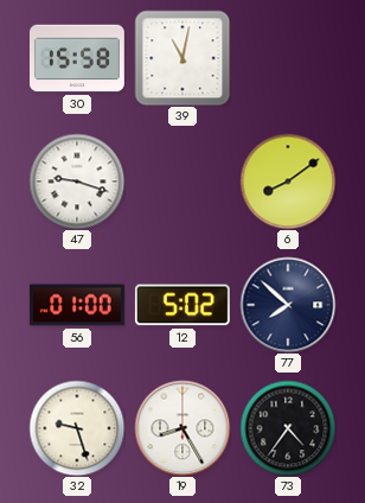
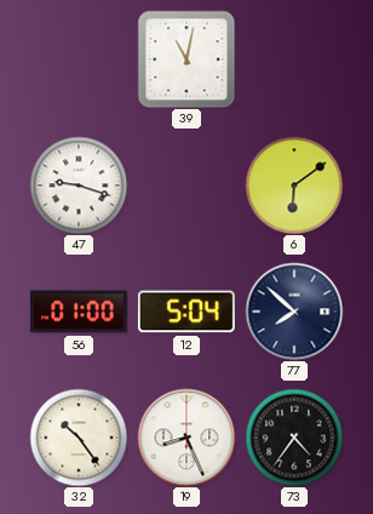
30: 15:58 -> none
6: 8:09 -> 6:09
12: 5:02 -> 5:04
32: 9:27 -> 10:24
19: 8:25 -> 8:26
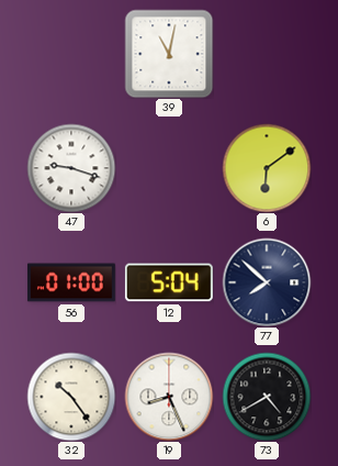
73: 4:36 -> 4:40
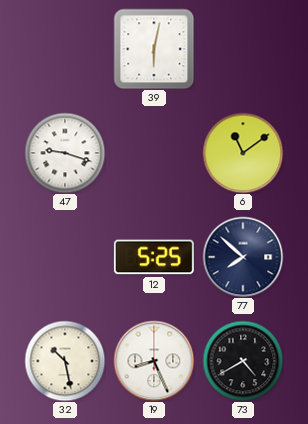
39: 11:02 -> 6:02
6: 6:09 -> 11:09
56: 01:00 -> none
12: 5:04 -> 5:25
32: 10:24 -> 10:28
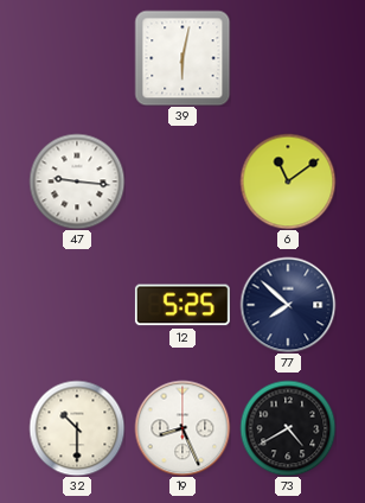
47: 9:18 -> 9:16
32: 10:28 -> 10:30
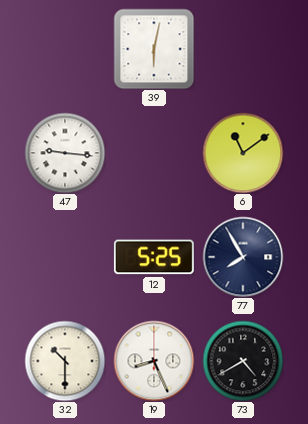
77: 7:52 -> 7:55
